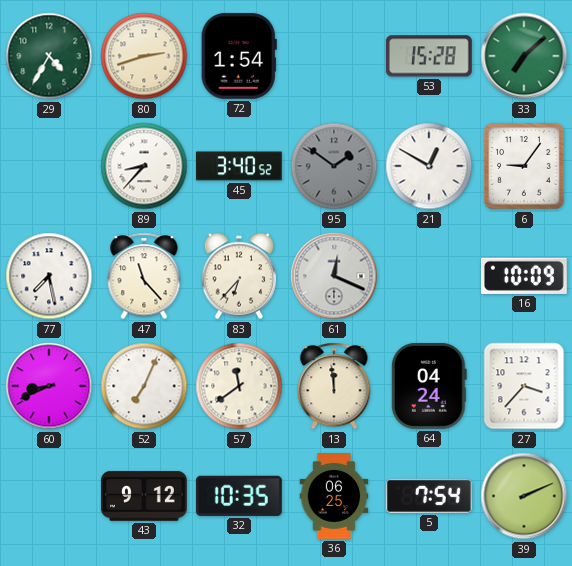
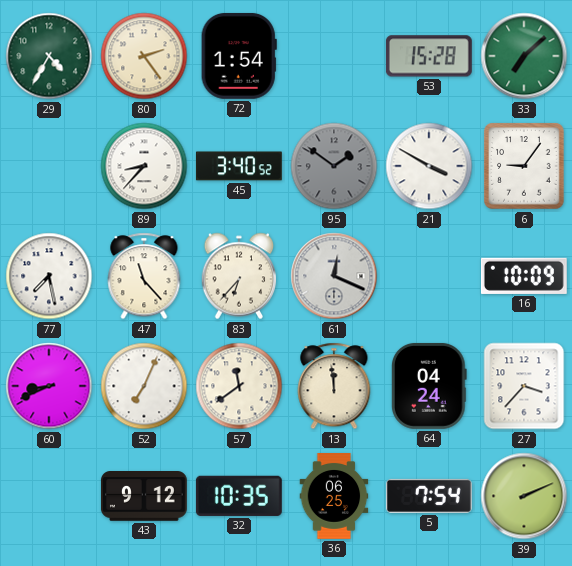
80: 2:42 -> 2:24
21: 12:50 -> 3:50
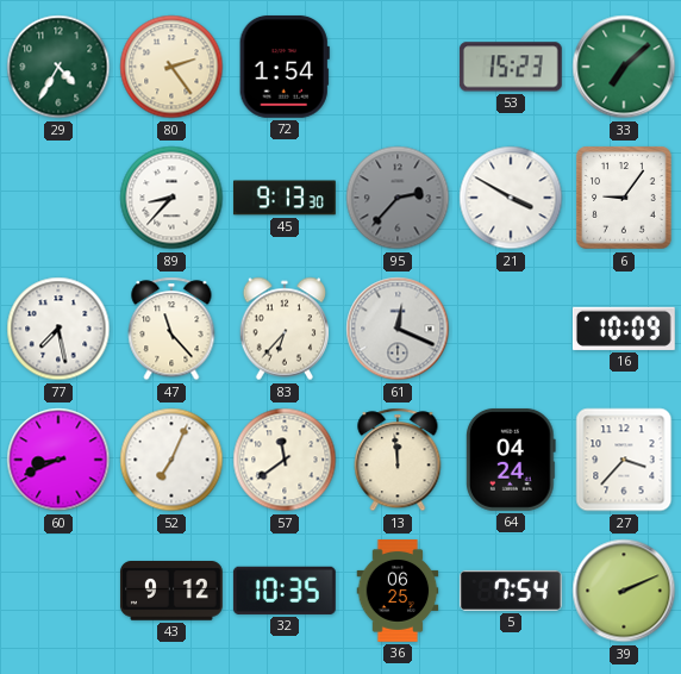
53: 15:28 -> 15:23
45: 3:40 -> 9:13
95: 1:51 -> 2:37
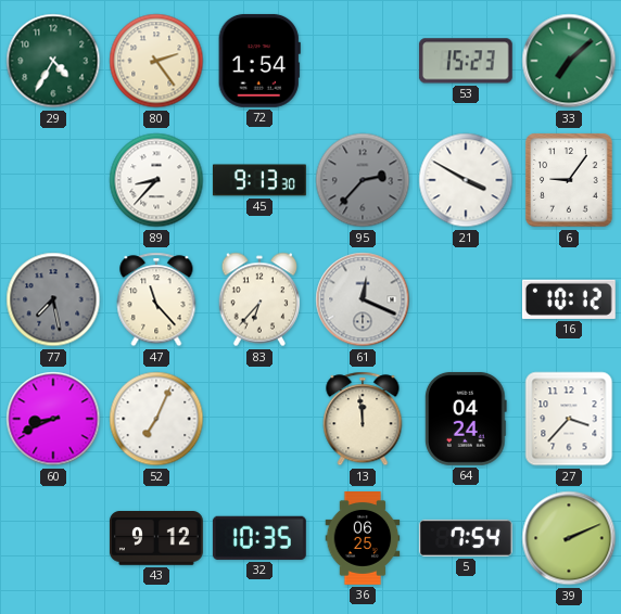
77 dial: white -> grey
16: 10:09 -> 10:12
57: 11:39 -> none
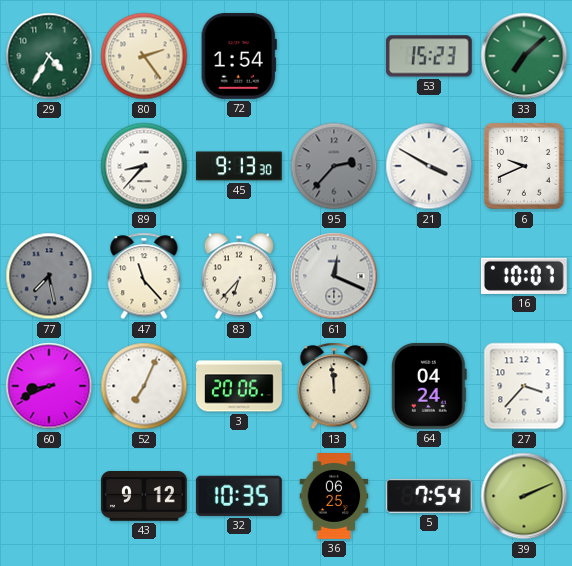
6: 9:06 -> 9:41
16: 10:12 -> 10:07
3: none -> 20:06
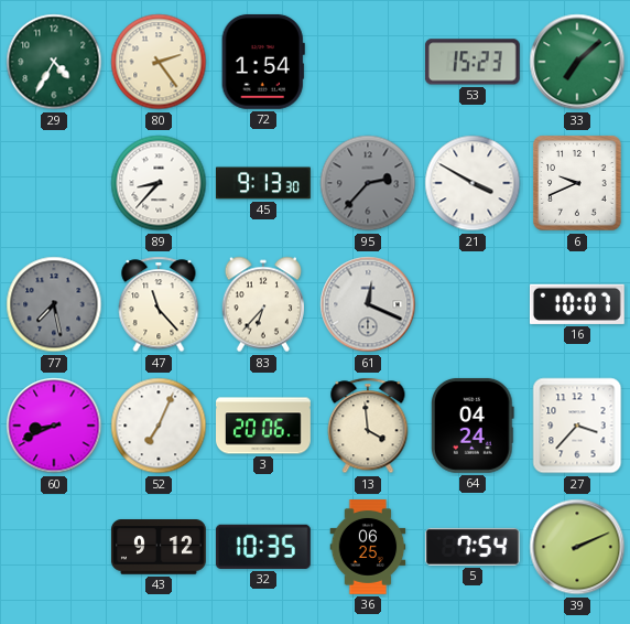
13: 11:59 -> 3:59
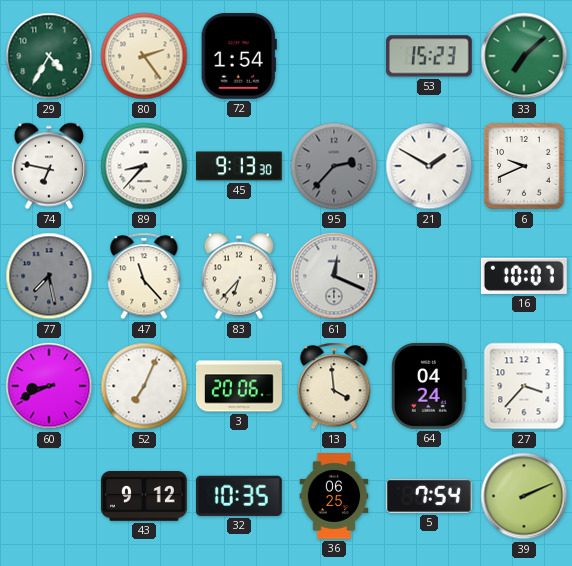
74: none -> 6:47
21: 3:50 -> 1:50
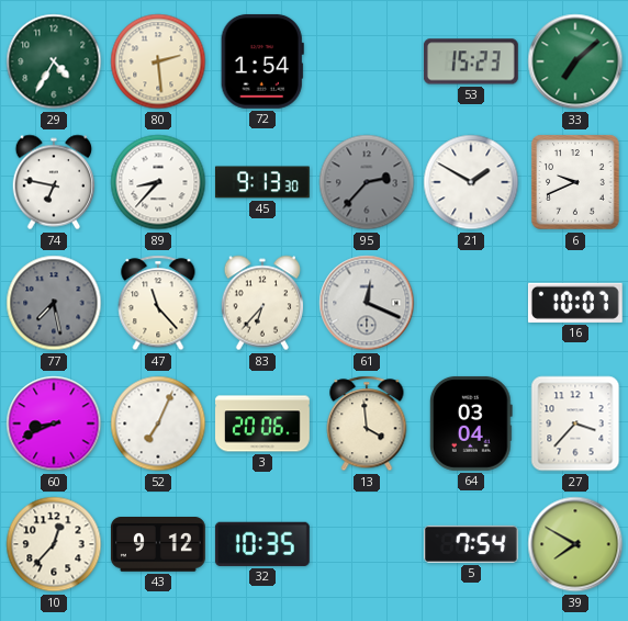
80: 2:24 -> 2:29
64: 04:24 -> 03:04
10: none -> 12:37
36: 06:25 -> none
39: 2:11 -> 7:50
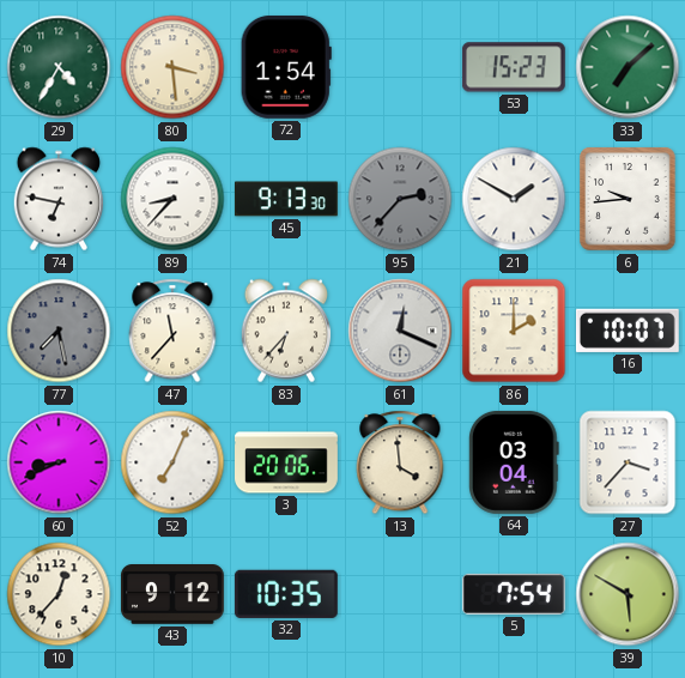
80: 2:29 -> 3:29
6: 9:41 -> 9:44
47: 11:23 -> 11:37
86: none -> 2:00
39: 7:50 -> 5:50
